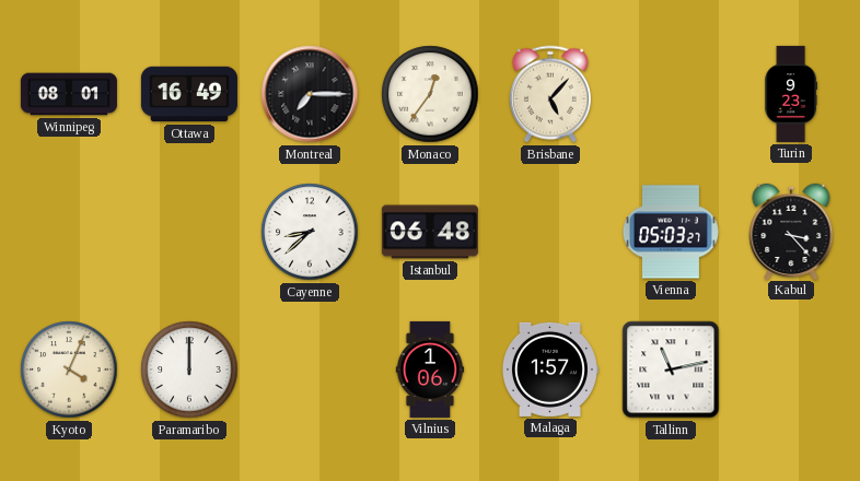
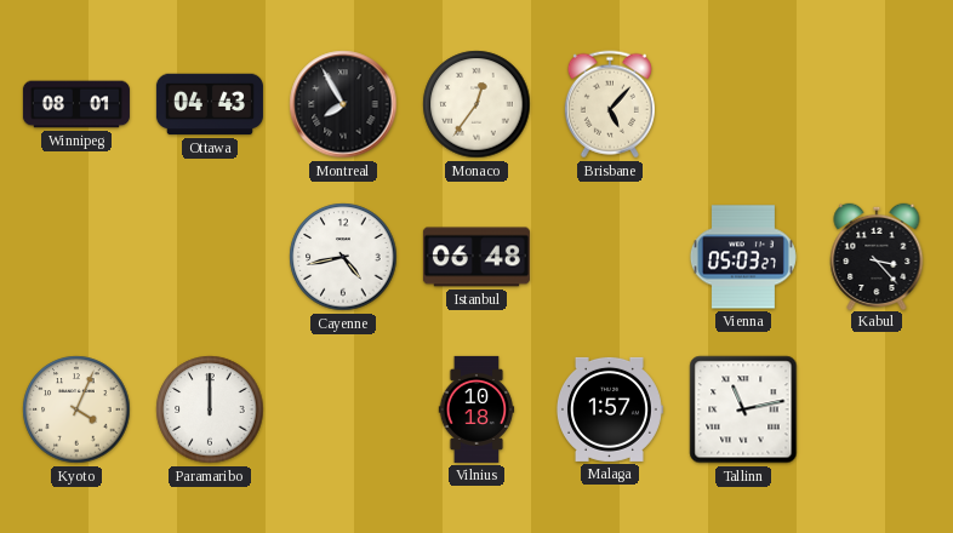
Ottawa: 16:49 -> 04:43
Montreal: 7:15 -> 7:55
Turin: 9:23 -> none
Cayenne: 8:38 -> 4:43
Vilnius: 1:06 -> 10:18
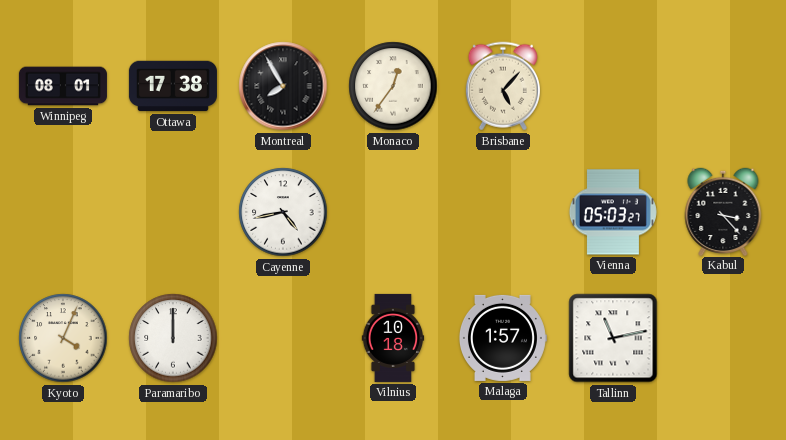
Ottawa: 04:43 -> 17:38
Istanbul: 06:48 -> none
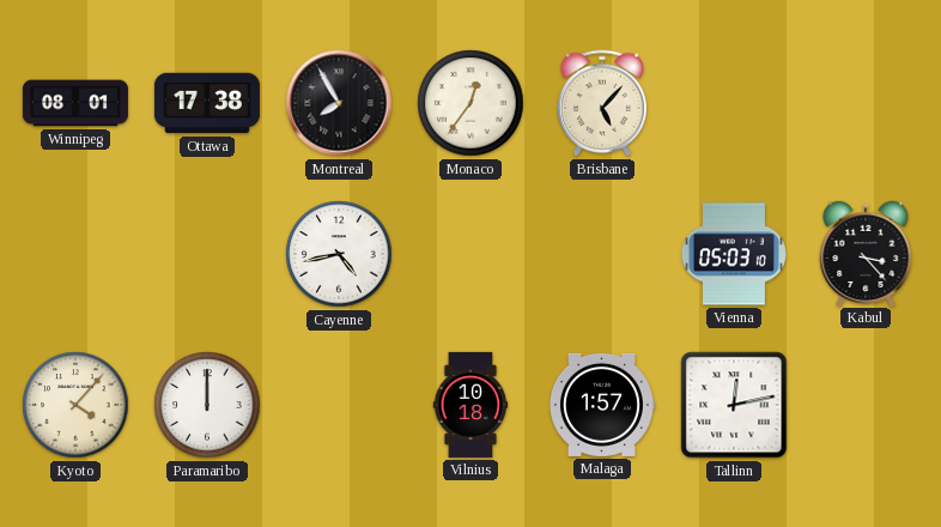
Vienna: 05:03:27 -> 05:03:10
Kyoto: 4:04 -> 4:07
Tallinn: 11:13 -> 12:13
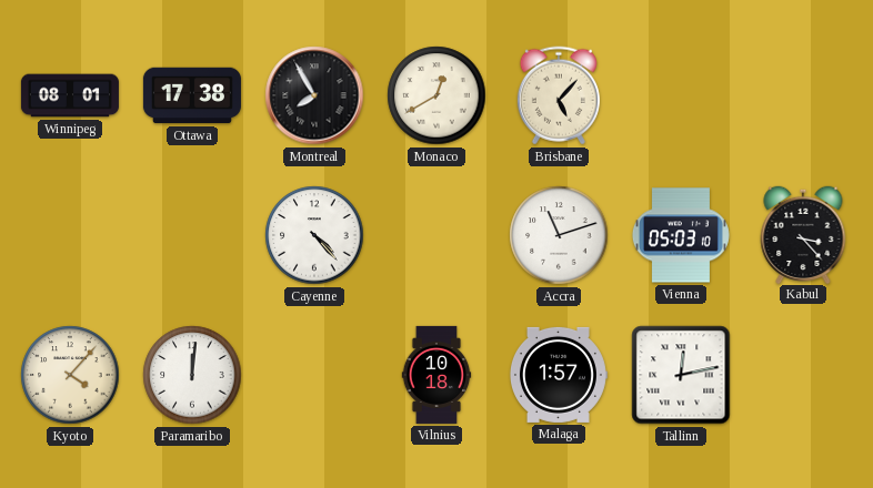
Monaco: 12:36 -> 12:40
Cayenne: 4:43 -> 4:23
Accra: none -> 11:12
Paramaribo: 12:00 -> 12:01
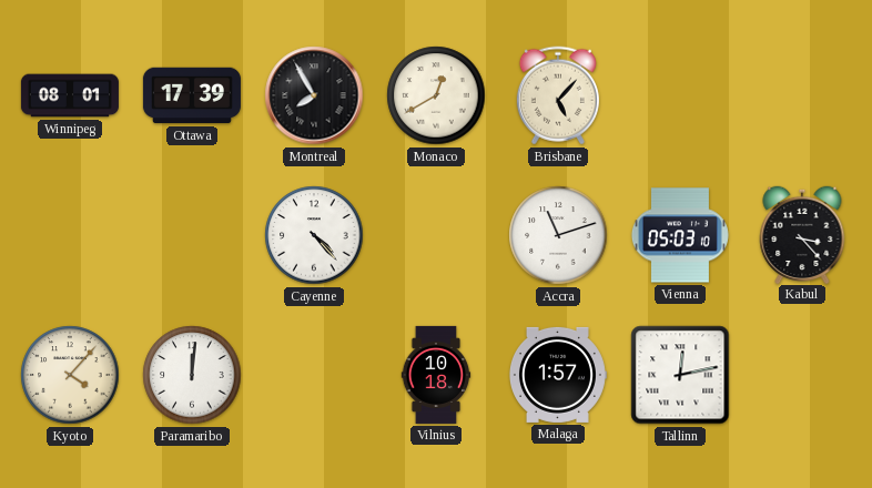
Ottawa: 17:38 -> 17:39
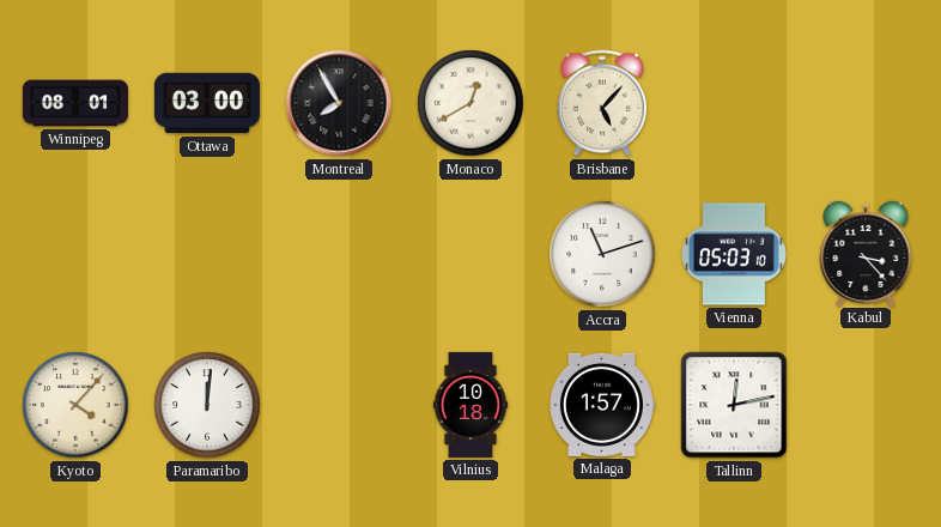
Ottawa: 17:39 -> 03:00
Cayenne: 4:23 -> none
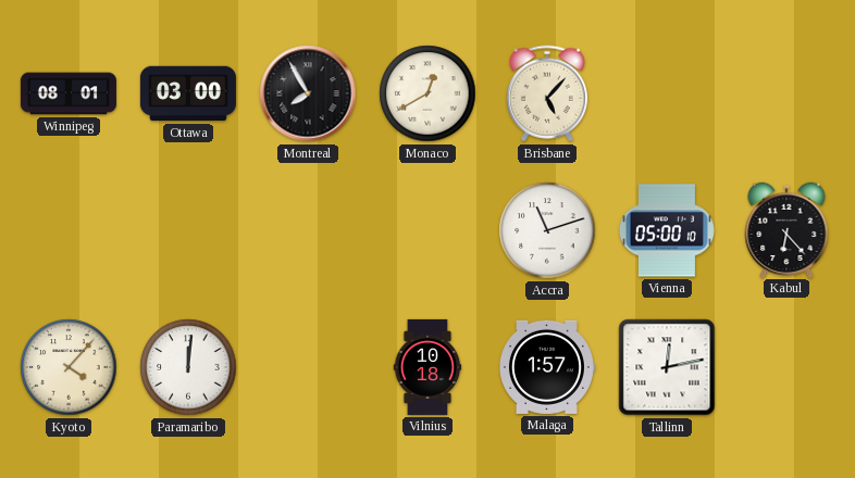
Vienna: 05:03 -> 05:00
Kabul: 3:23 -> 6:23
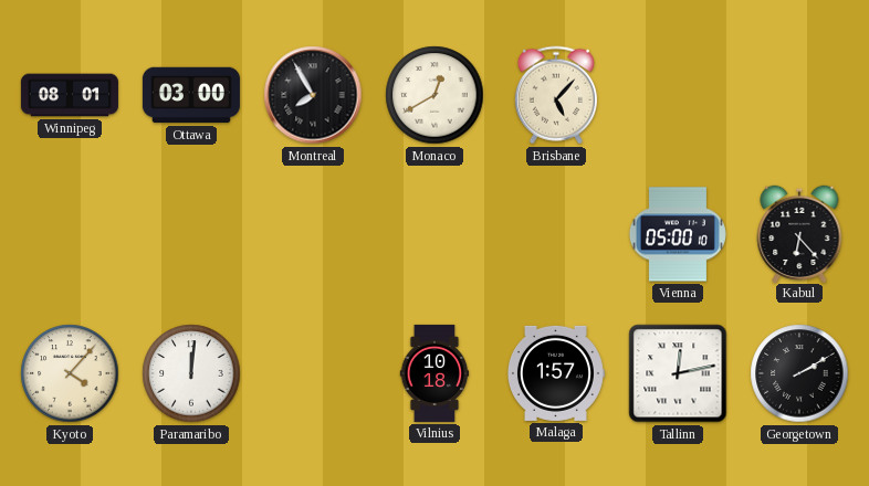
Accra: 11:12 -> none
Georgetown: none -> 2:10
